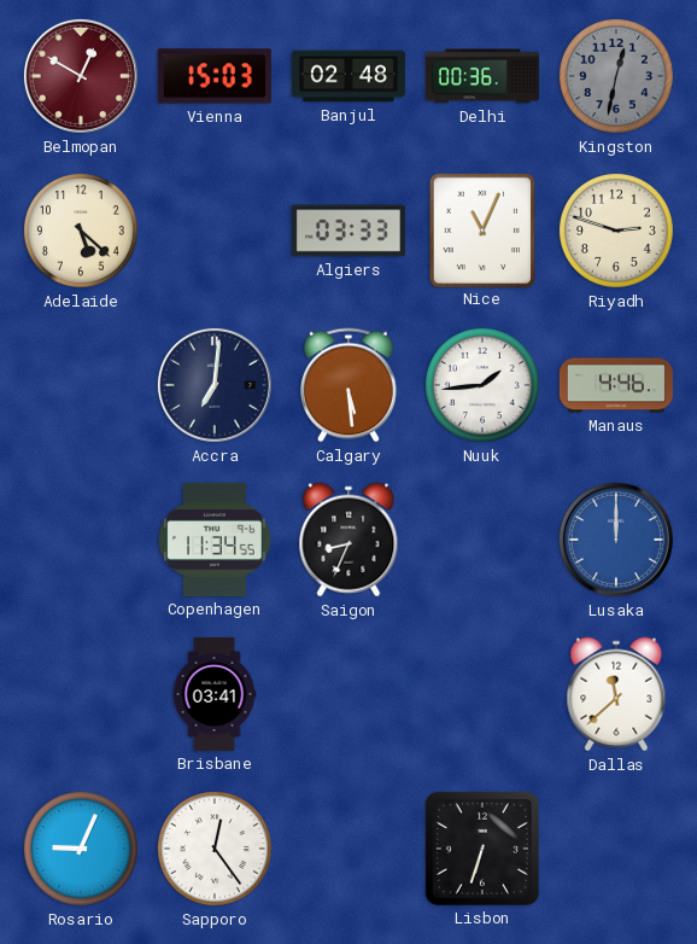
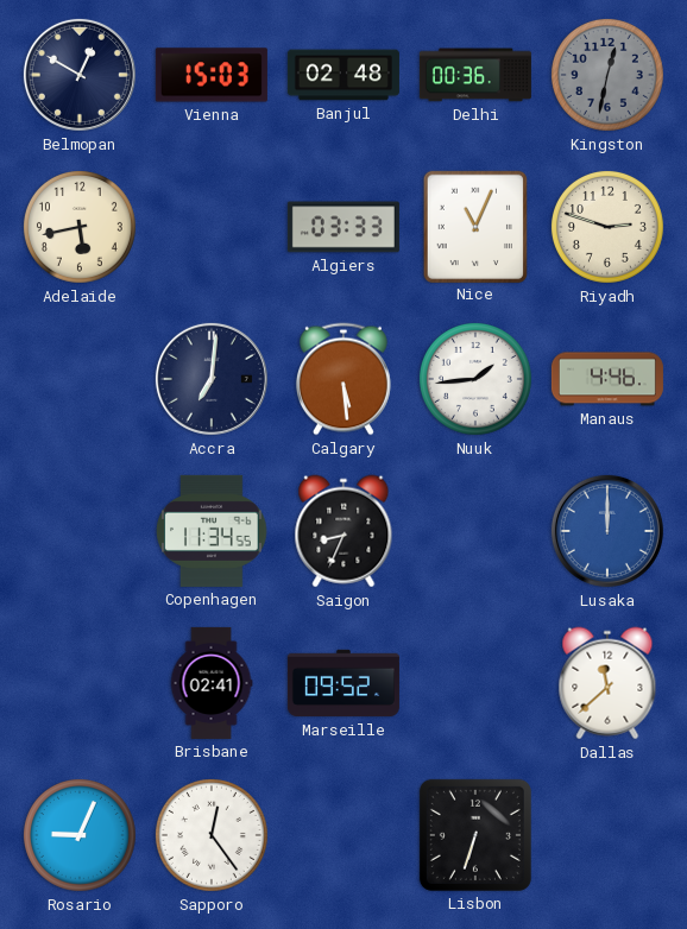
Belmopan dial: burgundy -> navy
Adelaide: 5:22 -> 5:43
Brisbane: 03:41 -> 02:41
Marseille: none -> 09:52
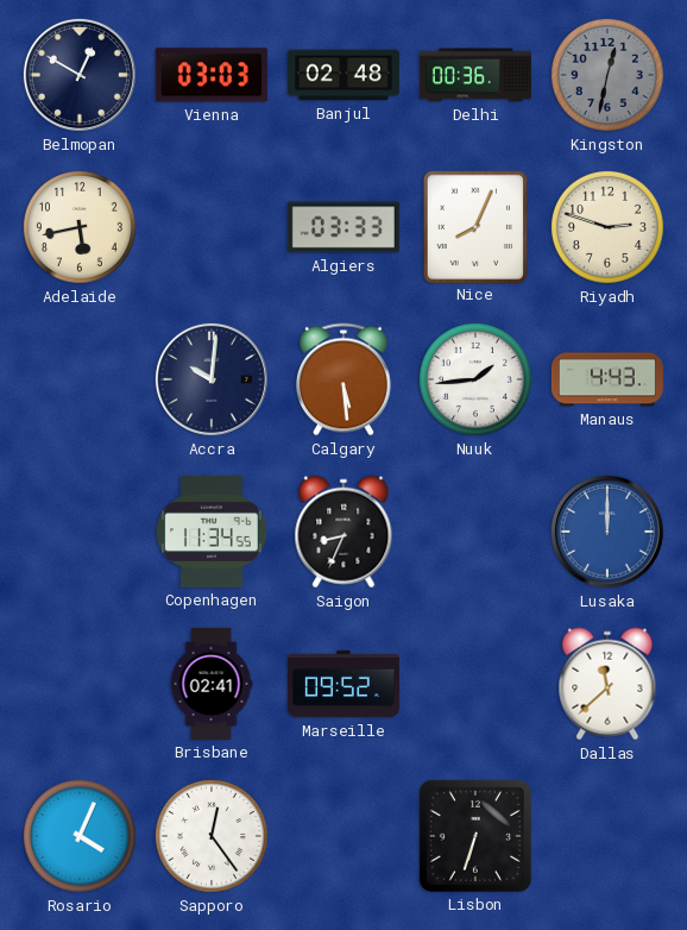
Vienna: 15:03 -> 03:03
Nice: 11:04 -> 8:04
Accra: 7:01 -> 10:01
Manaus: 4:46 -> 4:43
Rosario: 9:04 -> 4:04
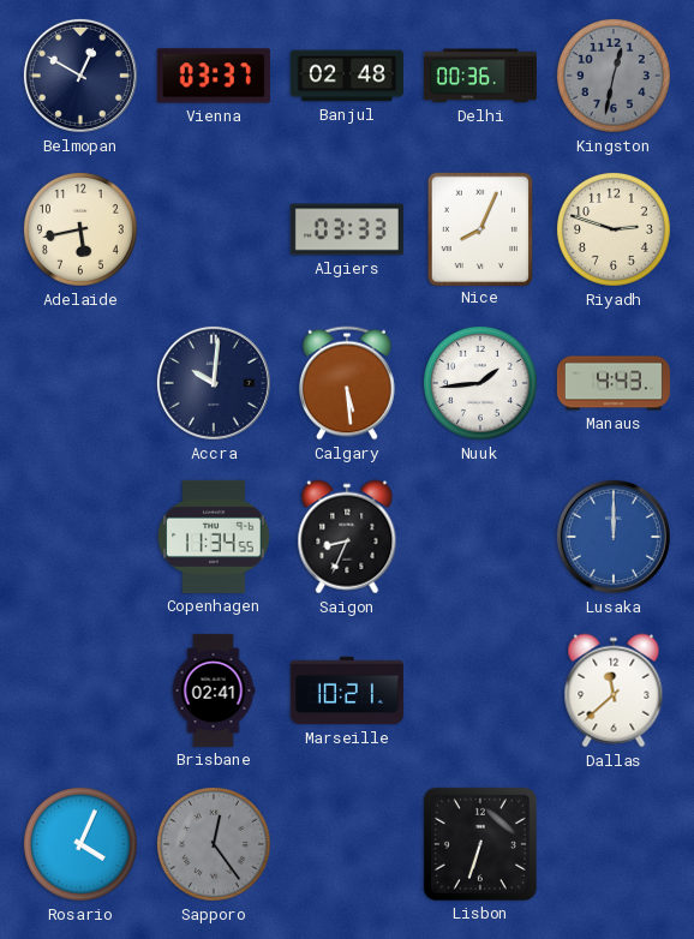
Vienna: 03:03 -> 03:37
Marseille: 09:52 -> 10:21
Sapporo dial: white -> grey
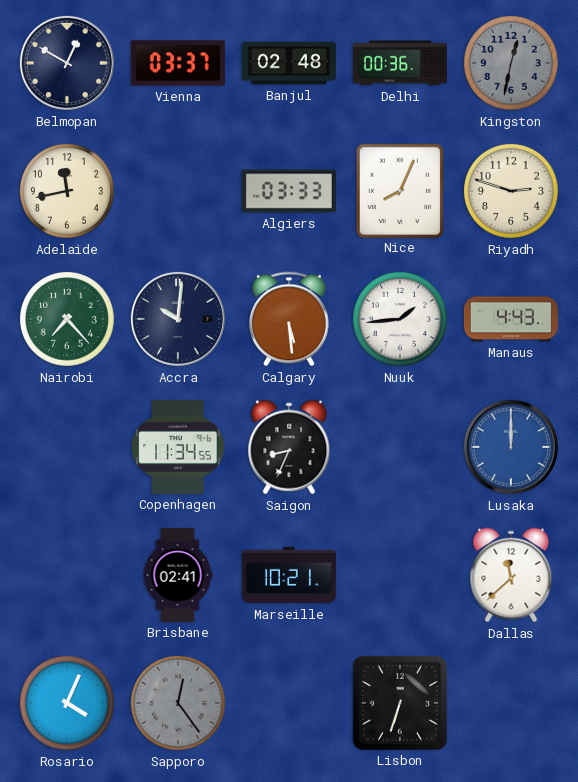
Adelaide: 5:43 -> 11:43
Nairobi: none -> 7:23
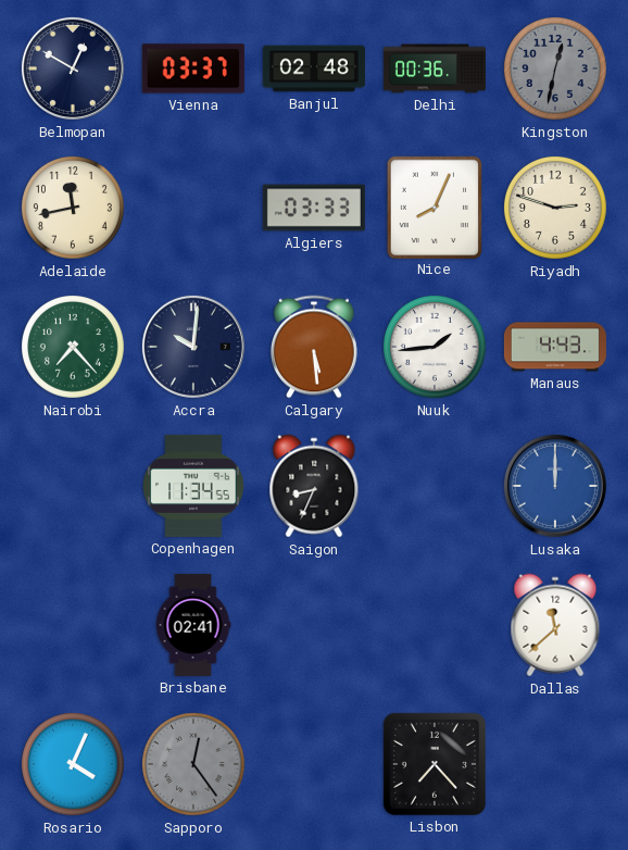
Marseille: 10:21 -> none
Lisbon: 6:33 -> 7:23
